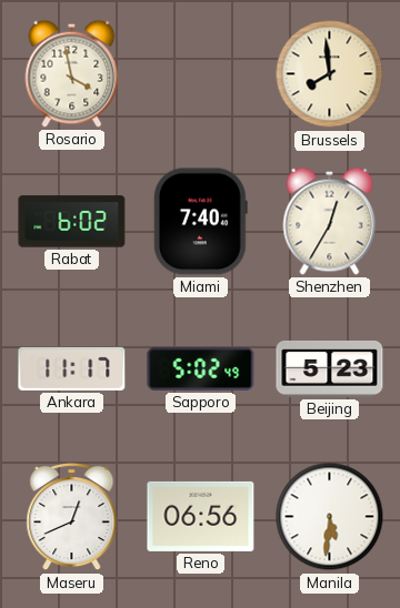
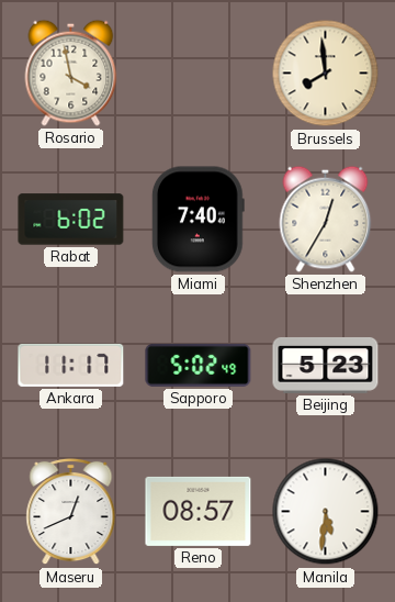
Reno: 06:56 -> 08:57
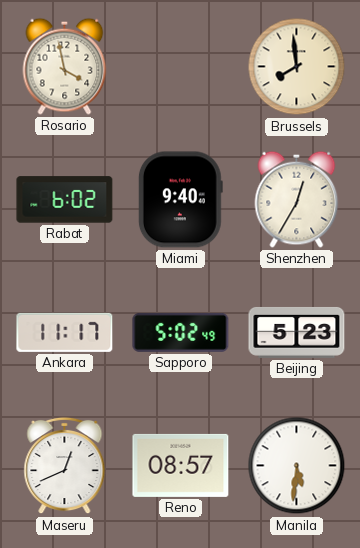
Miami: 7:40 -> 9:40
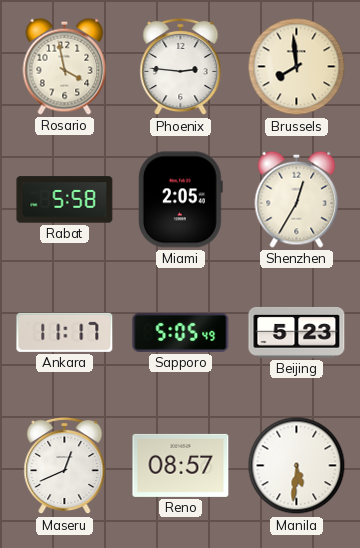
Phoenix: none -> 2:46
Rabat: 6:02 -> 5:58
Miami: 9:40 -> 2:05
Sapporo: 5:02 -> 5:05
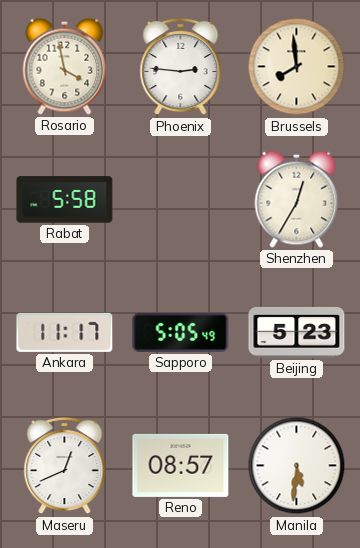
Miami: 2:05 -> none
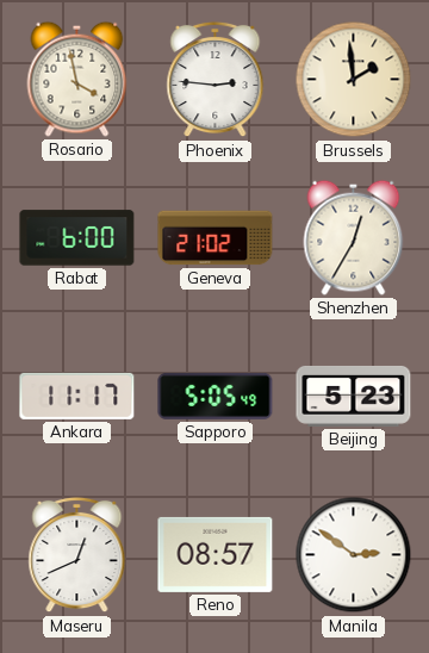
Brussels: 7:59 -> 1:59
Rabat: 5:58 -> 6:00
Geneva: none -> 21:02
Manila: 5:31 -> 2:51
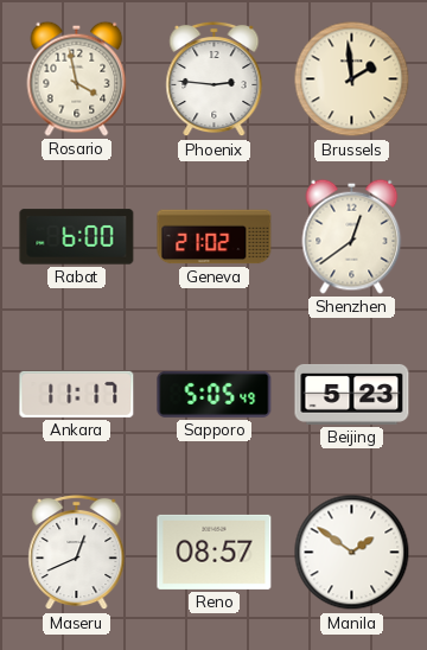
Shenzhen: 12:35 -> 12:39
Manila: 2:51 -> 1:51
